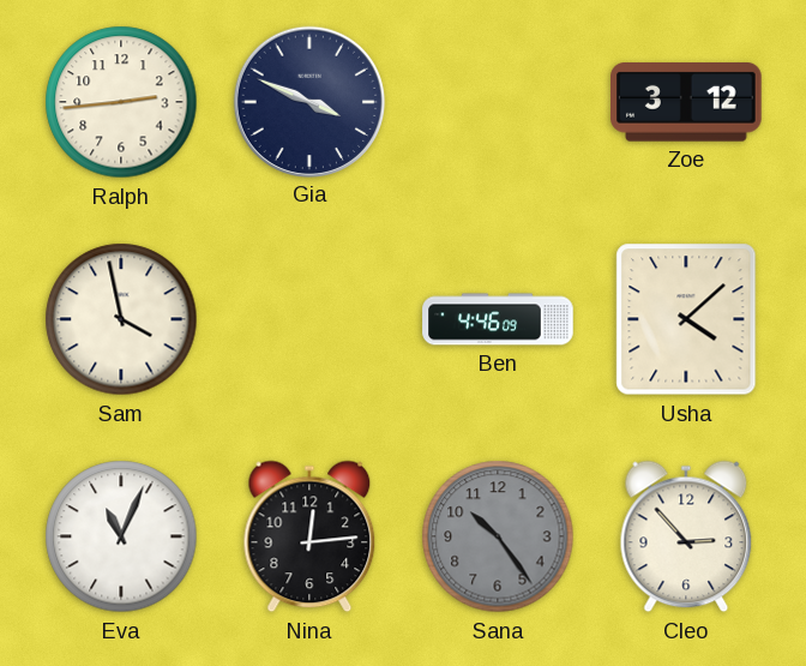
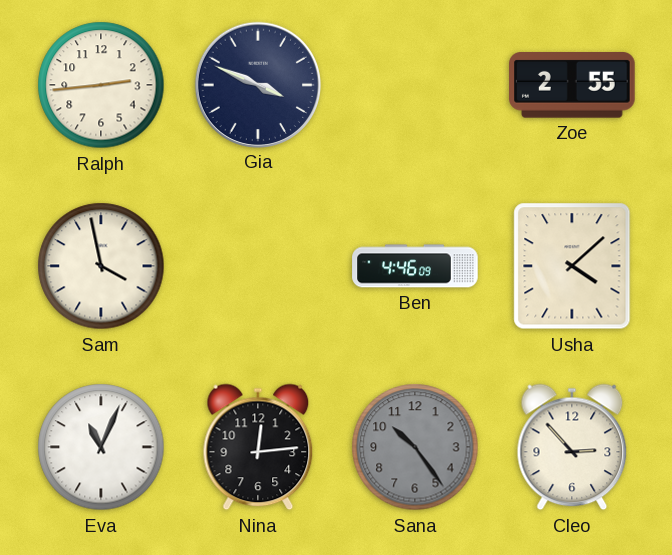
Zoe: 3:12 -> 2:55
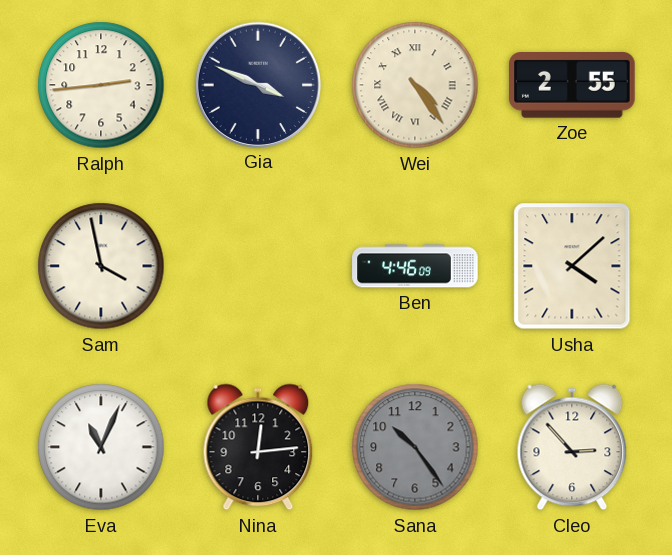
Wei: none -> 4:24
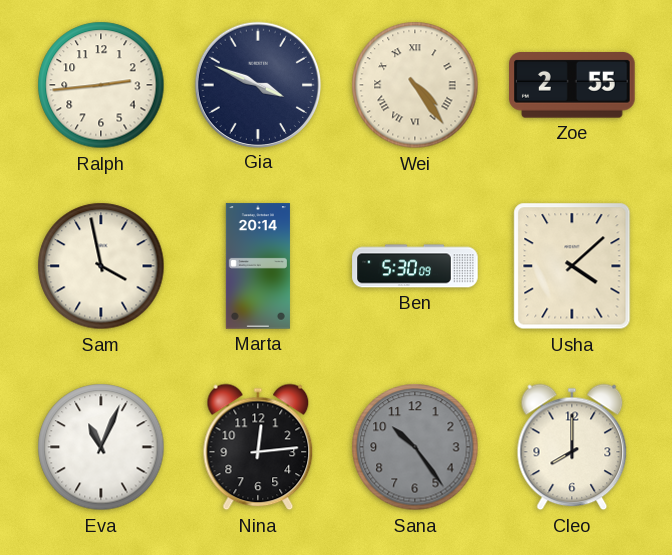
Marta: none -> 20:14
Ben: 4:46 -> 5:30
Cleo: 2:53 -> 8:00
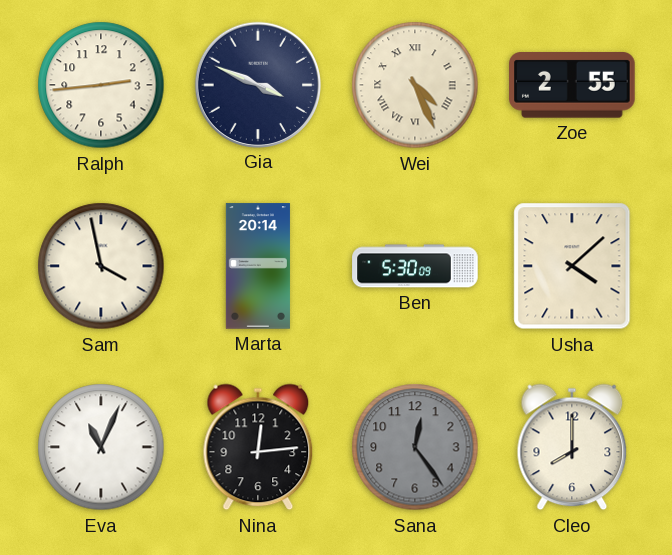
Wei: 4:24 -> 4:26
Sana: 10:24 -> 12:24
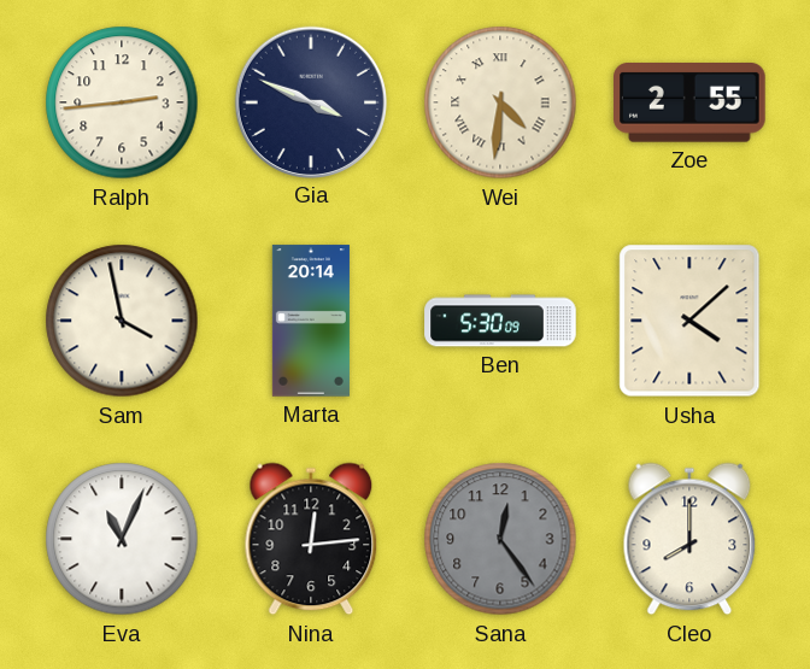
Wei: 4:26 -> 4:31
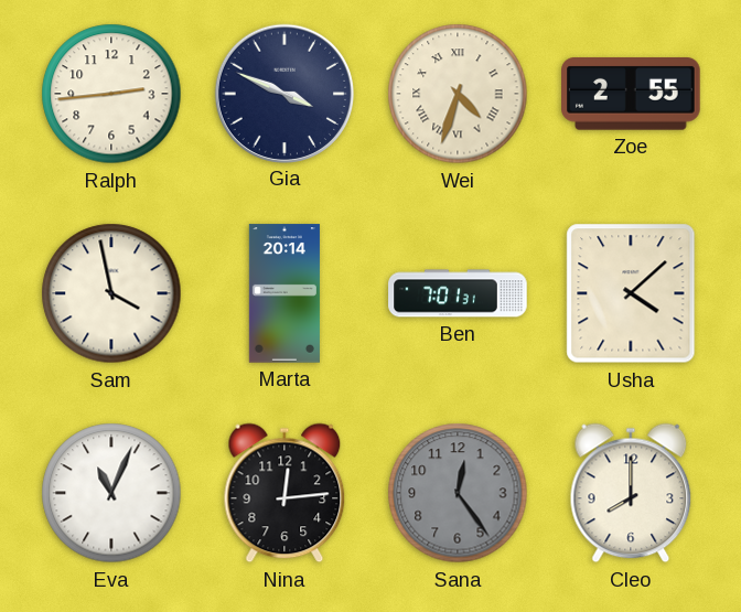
Wei: 4:31 -> 4:33
Ben: 5:30 -> 7:01
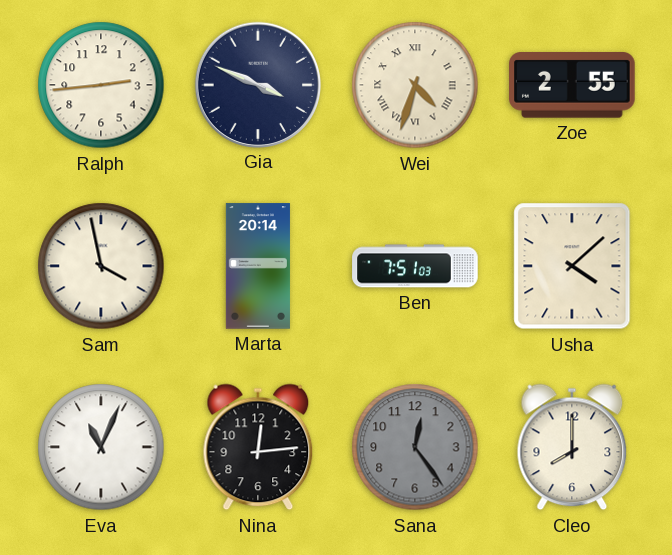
Ben: 7:01 -> 7:51
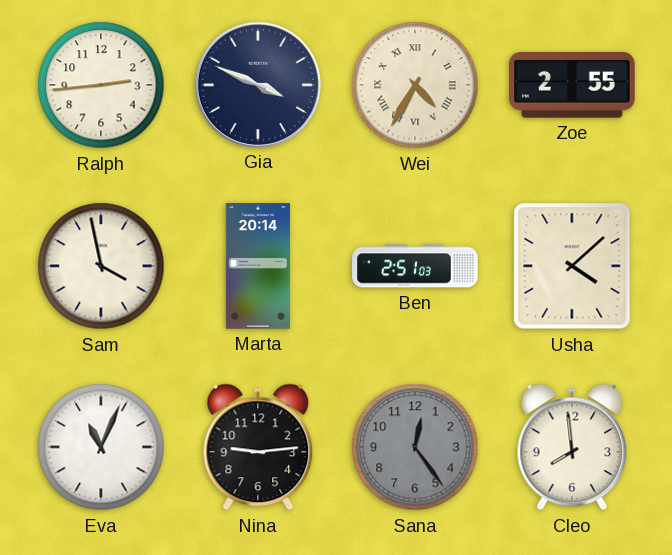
Wei: 4:33 -> 4:35
Ben: 7:51 -> 2:51
Nina: 12:14 -> 9:14
Cleo: 8:00 -> 7:59
